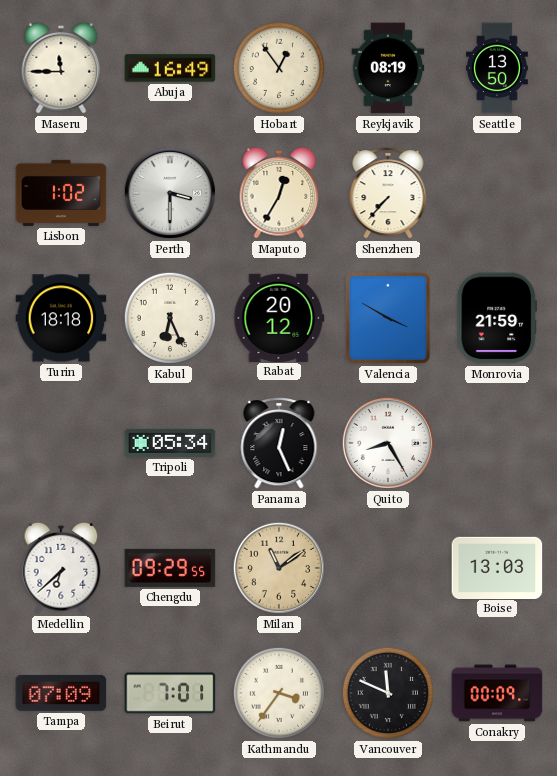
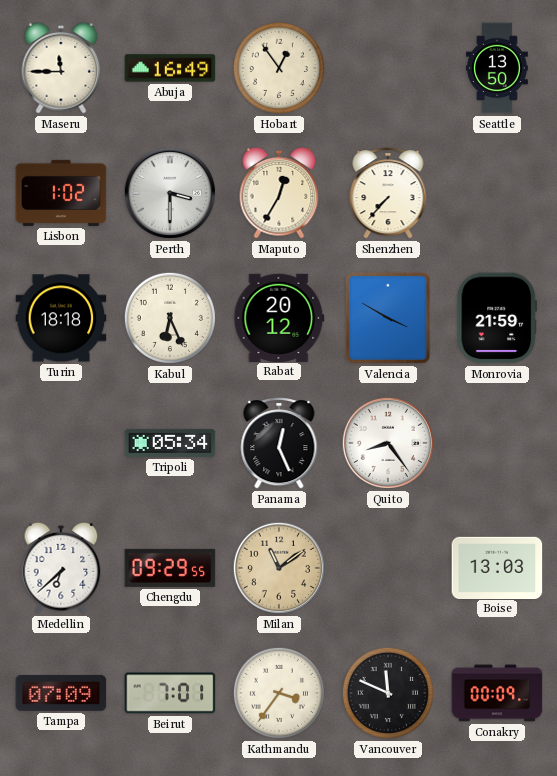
Reykjavik: 08:19 -> none
Quito: 8:25 -> 8:24
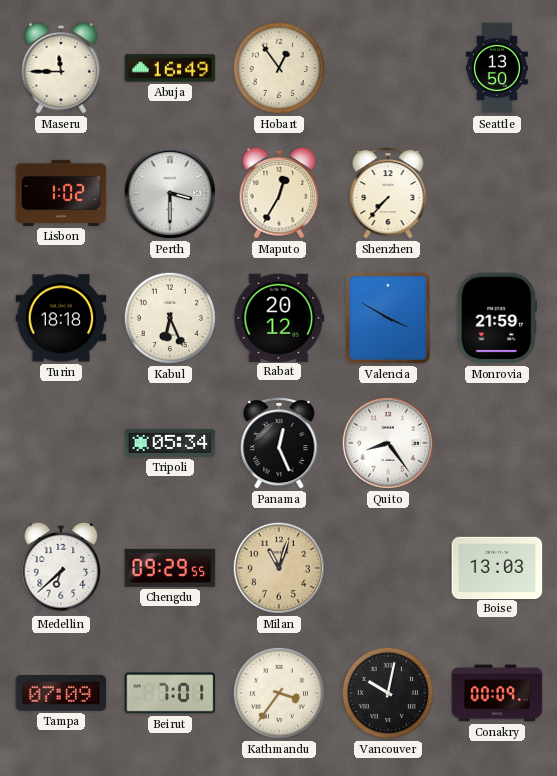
Milan: 11:09 -> 11:03
Vancouver: 11:49 -> 10:02
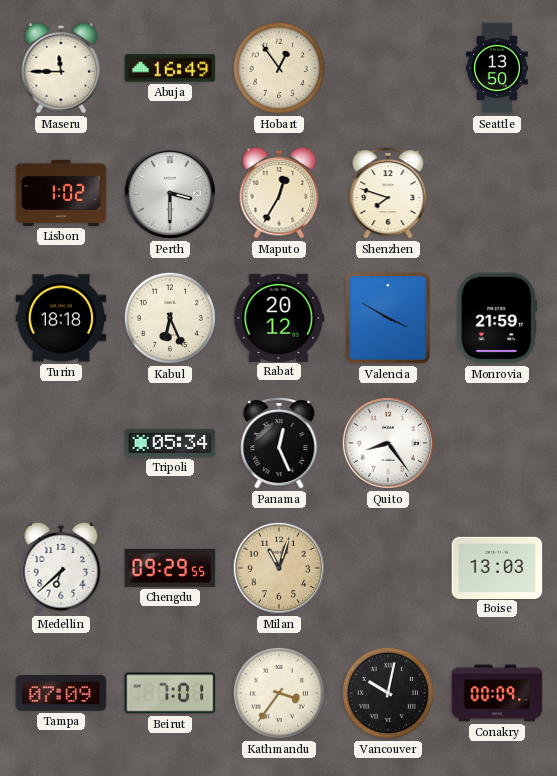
Shenzhen: 7:37 -> 7:48
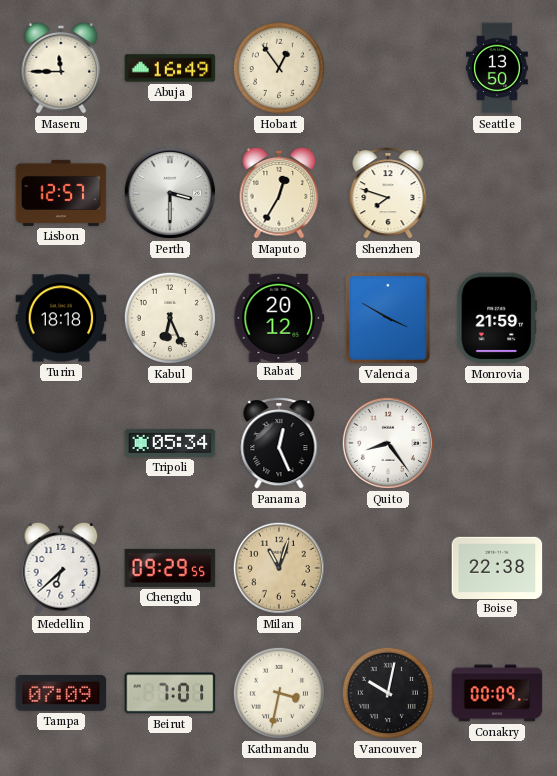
Lisbon: 1:02 -> 12:57
Boise: 13:03 -> 22:38
Kathmandu: 3:36 -> 3:32
